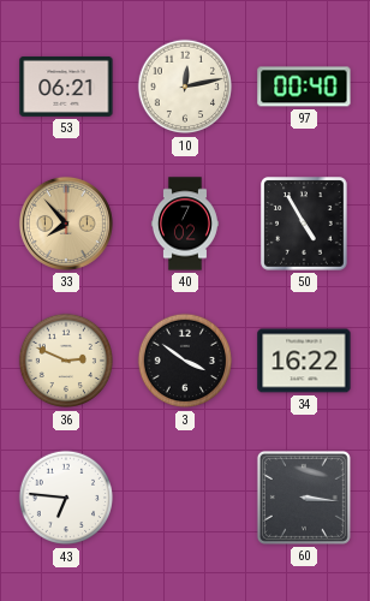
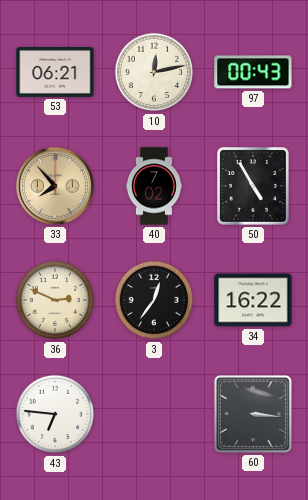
97: 00:40 -> 00:43
3: 3:51 -> 12:36
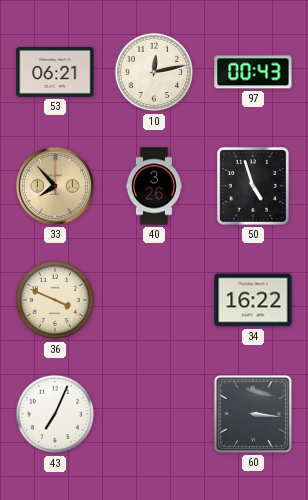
40: 7:02 -> 3:26
50: 4:55 -> 4:57
36: 2:49 -> 3:49
3: 12:36 -> none
43: 6:46 -> 7:04
